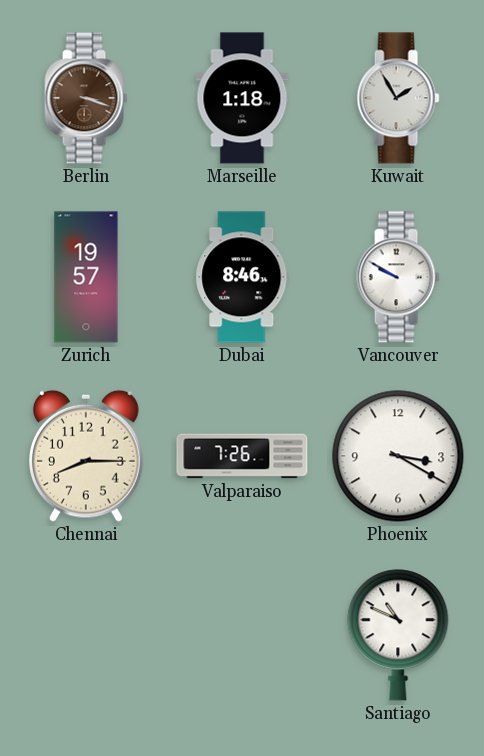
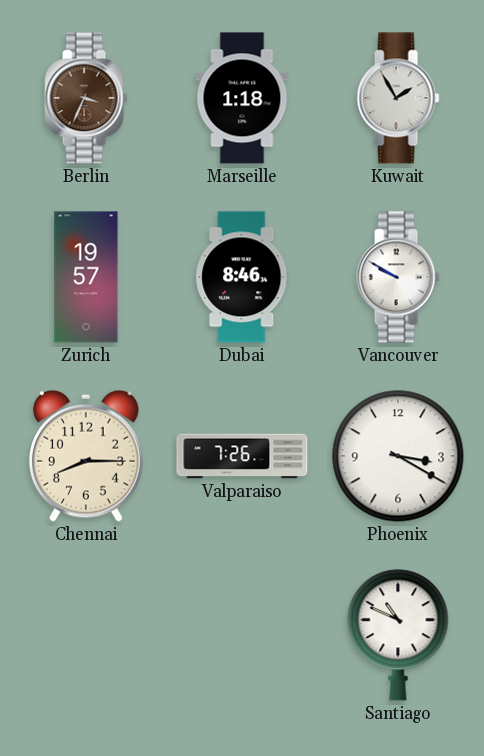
Berlin: 3:18 -> 3:34
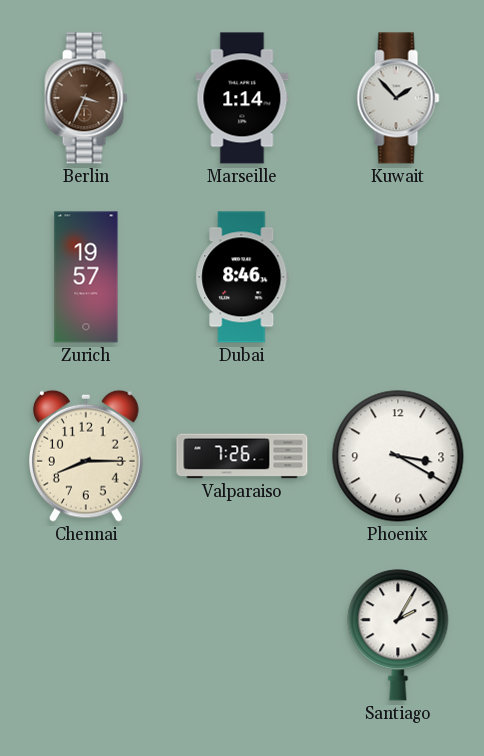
Marseille: 1:18 -> 1:14
Kuwait: 1:55 -> 1:53
Vancouver: 9:50 -> none
Santiago: 10:49 -> 2:05
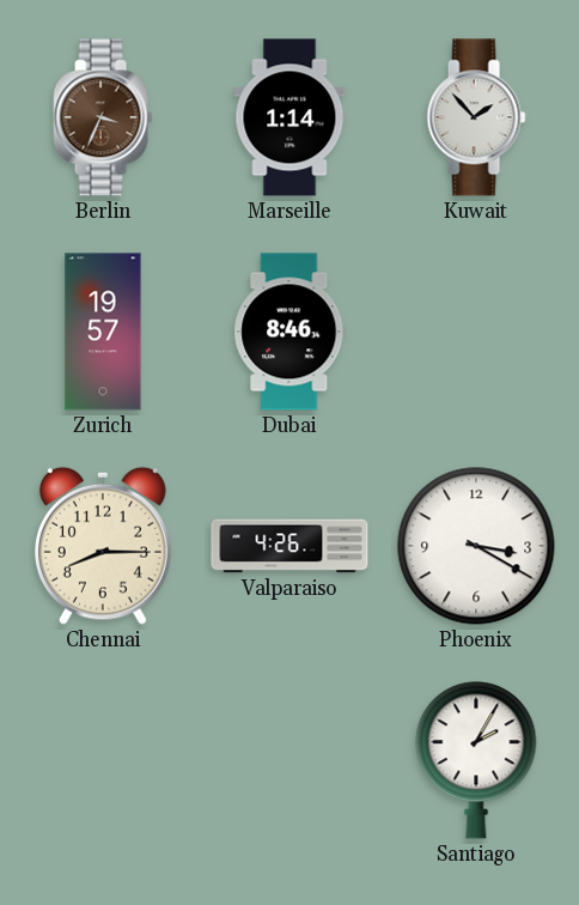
Valparaiso: 7:26 -> 4:26
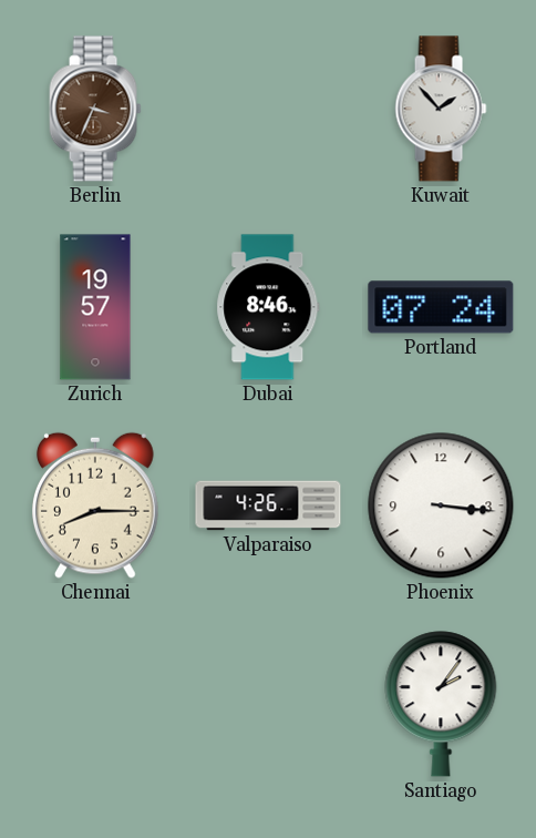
Marseille: 1:14 -> none
Portland: none -> 07:24
Phoenix: 3:20 -> 3:16
Santiago: 2:05 -> 2:06
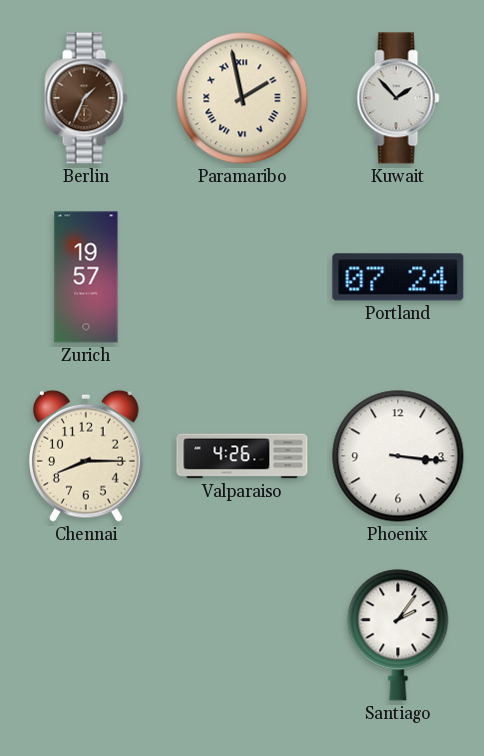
Berlin: 3:34 -> 1:34
Paramaribo: none -> 1:58
Dubai: 8:46 -> none
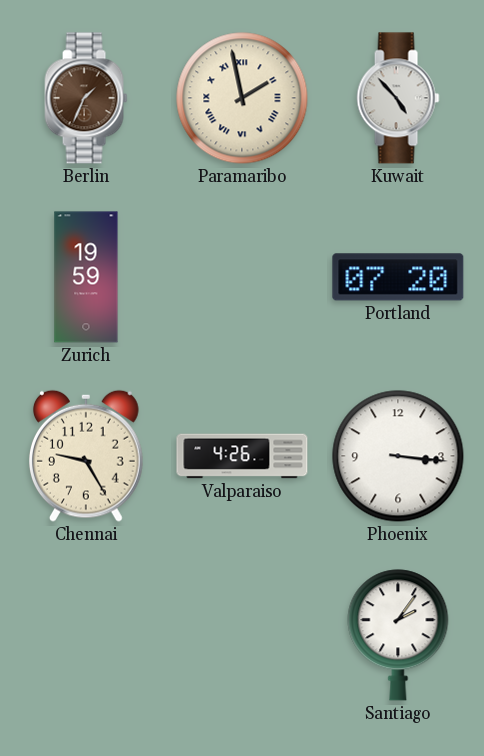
Kuwait: 1:53 -> 4:53
Zurich: 19:57 -> 19:59
Portland: 07:24 -> 07:20
Chennai: 8:15 -> 9:25
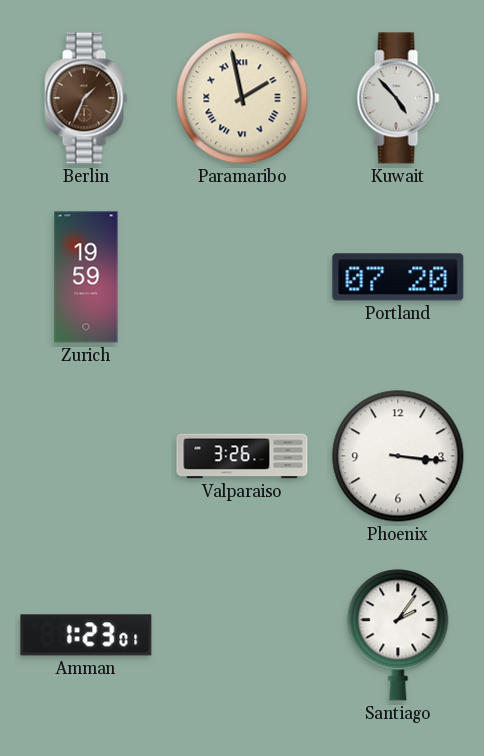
Chennai: 9:25 -> none
Valparaiso: 4:26 -> 3:26
Amman: none -> 1:23
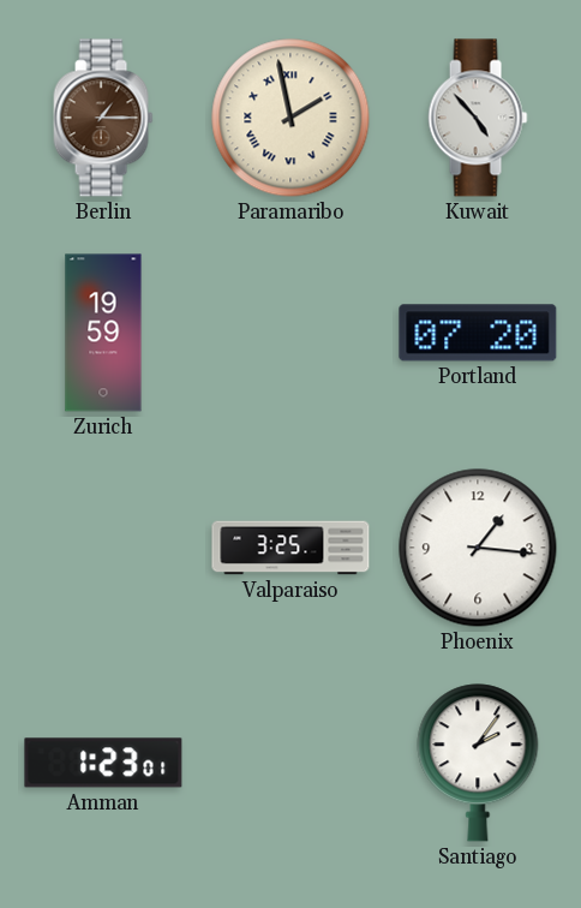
Berlin: 1:34 -> 1:15
Valparaiso: 3:26 -> 3:25
Phoenix: 3:16 -> 1:16
